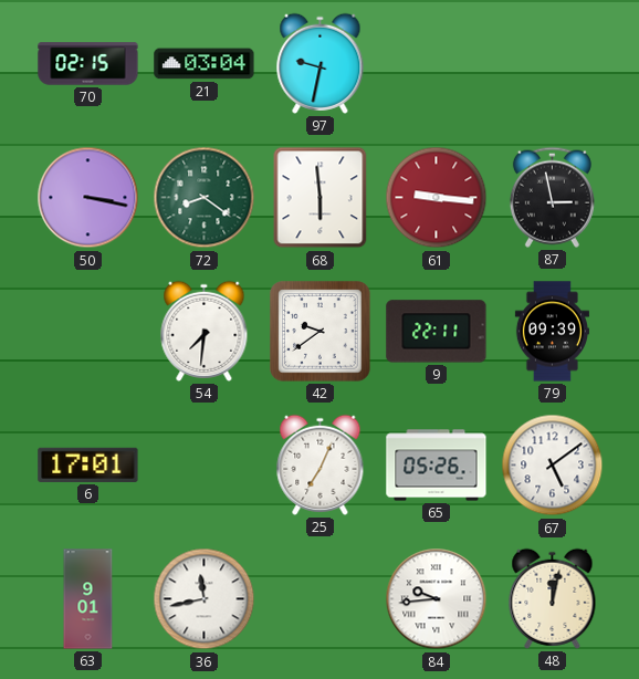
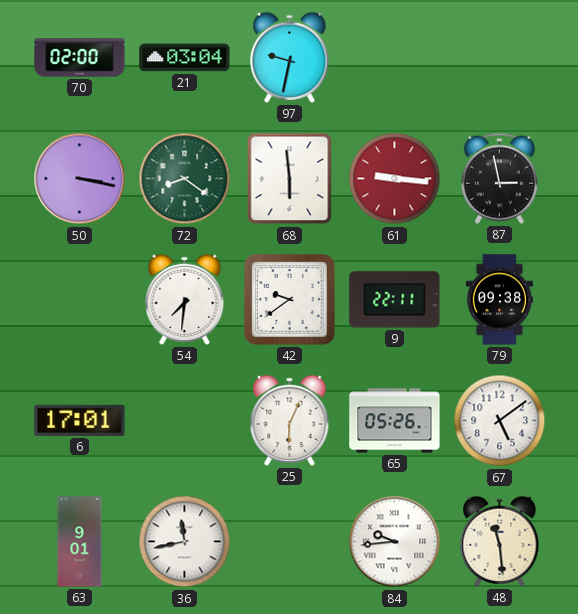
70: 02:15 -> 02:00
79: 09:39 -> 09:38
25: 7:04 -> 6:04
48: 12:02 -> 11:29
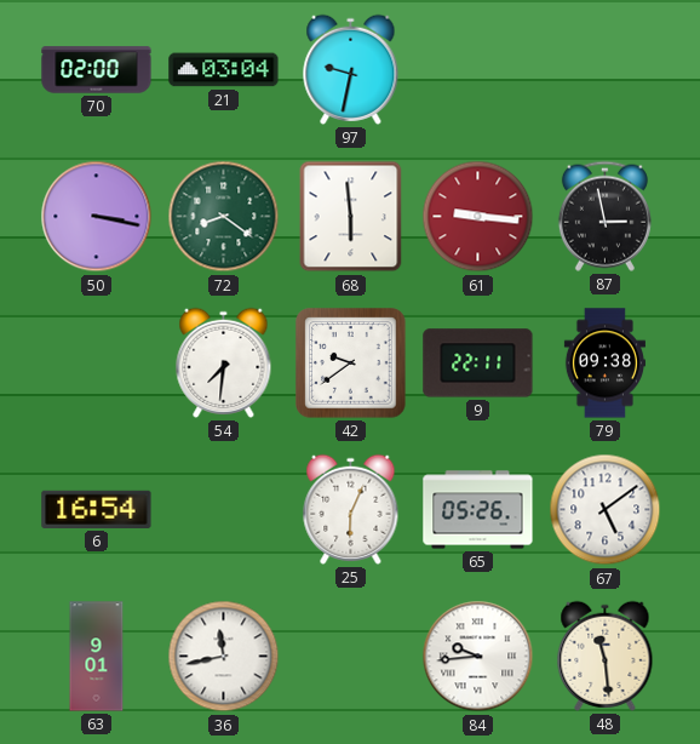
6: 17:01 -> 16:54
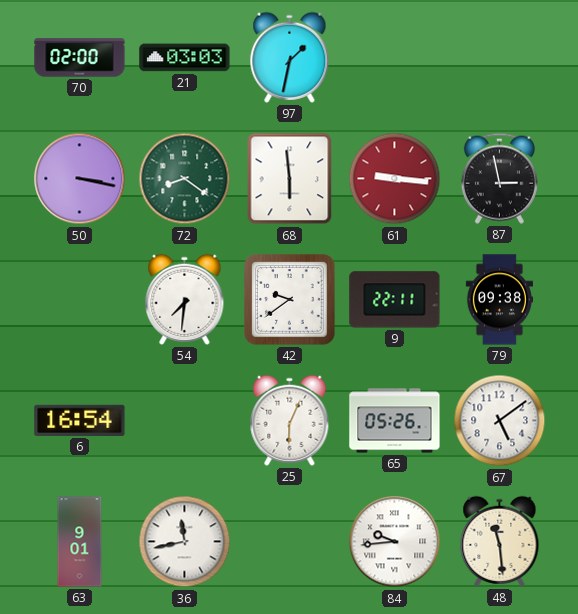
21: 03:04 -> 03:03
97: 9:32 -> 1:32
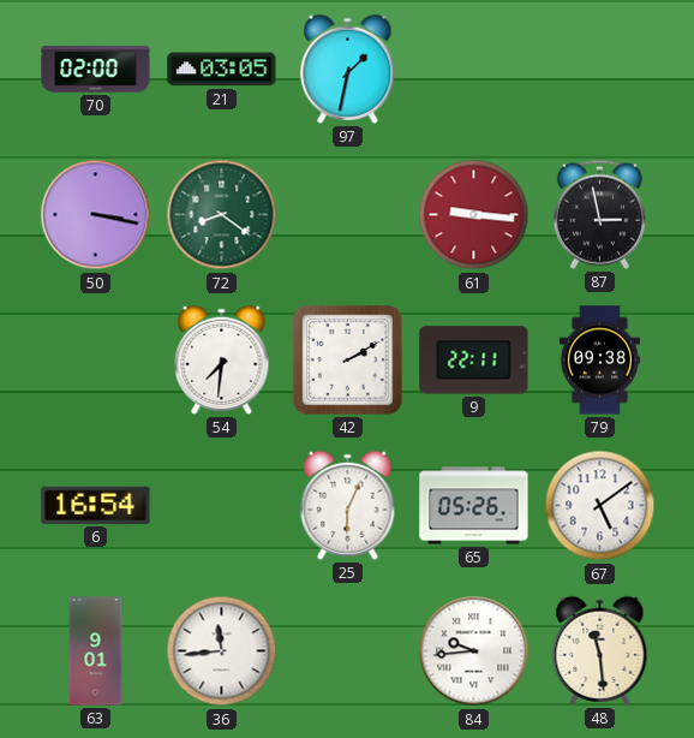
21: 03:03 -> 03:05
68: 5:59 -> none
42: 9:39 -> 2:10
36: 11:43 -> 11:44
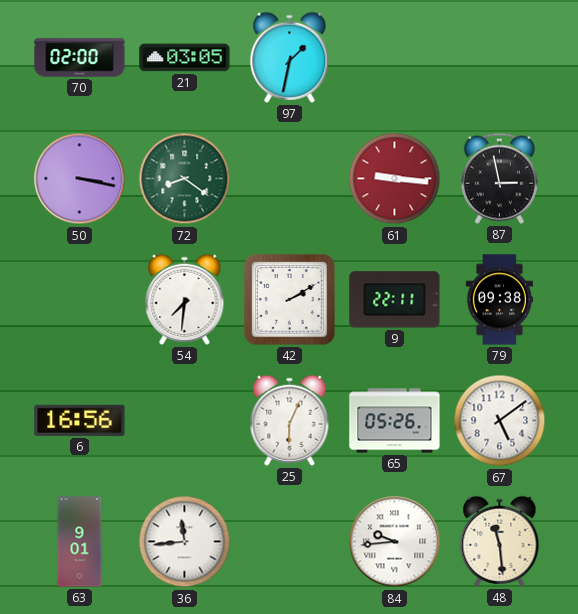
6: 16:54 -> 16:56
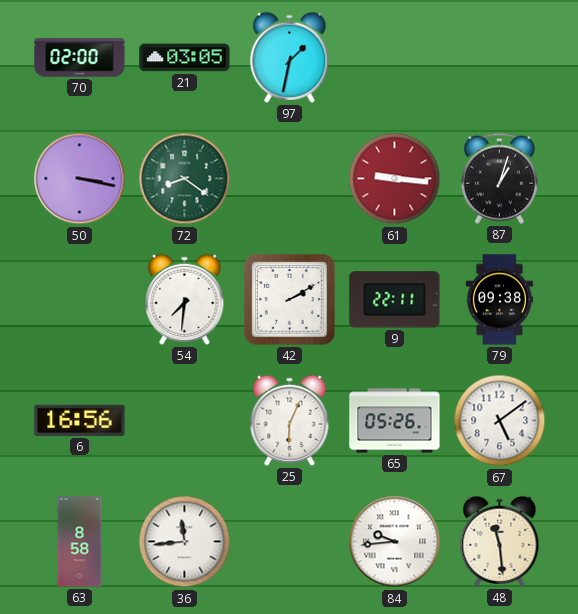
87: 2:58 -> 1:03
63: 9:01 -> 8:58
